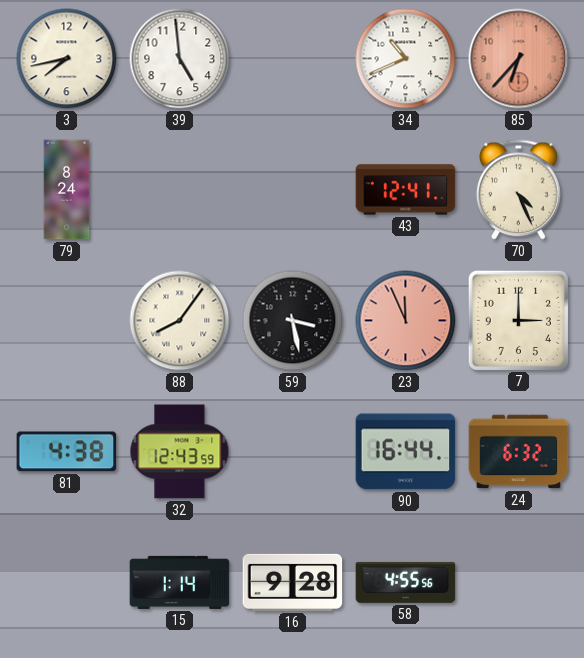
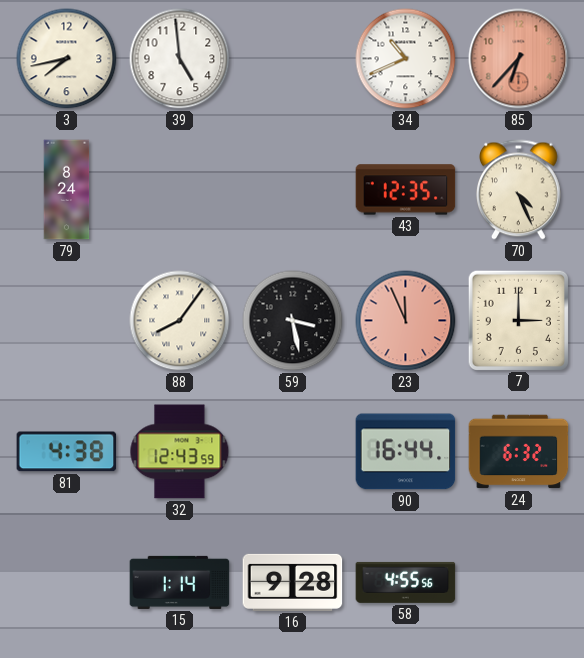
43: 12:41 -> 12:35
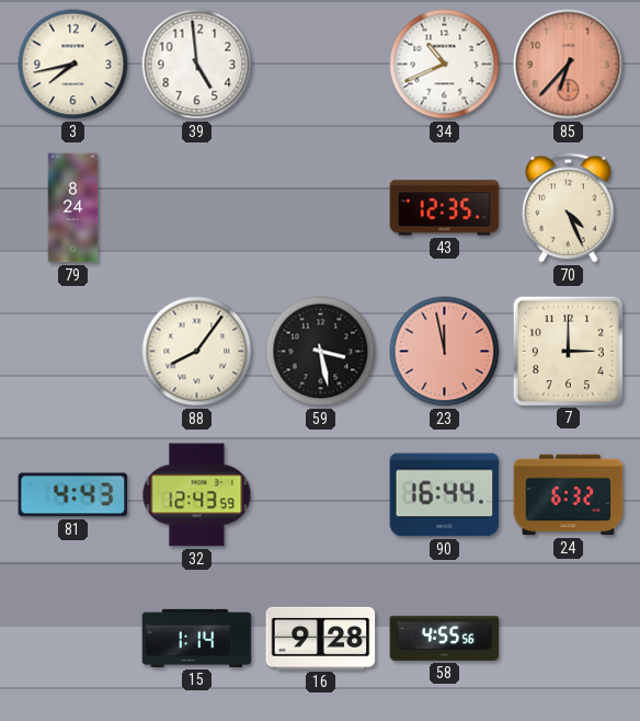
23: 11:56 -> 11:58
81: 4:38 -> 4:43
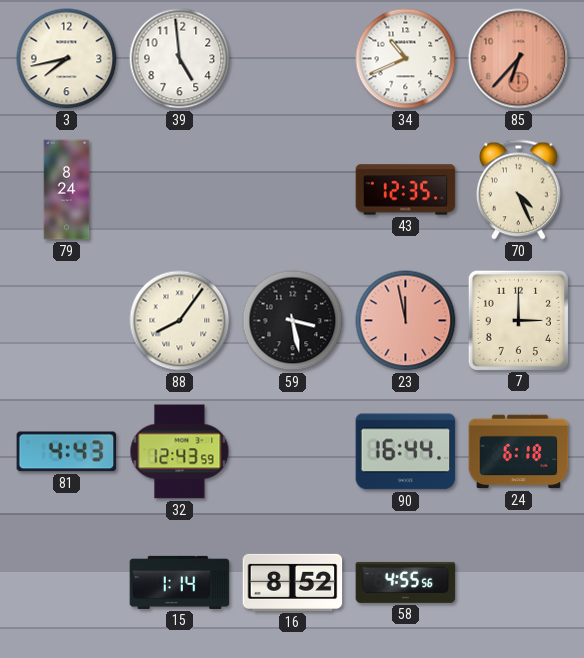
24: 6:32 -> 6:18
16: 9:28 -> 8:52
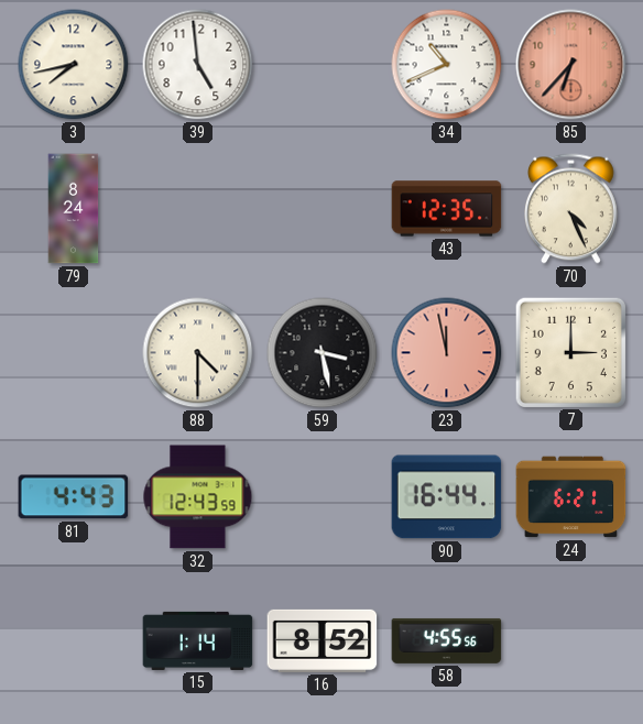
88: 8:06 -> 4:30
24: 6:18 -> 6:21
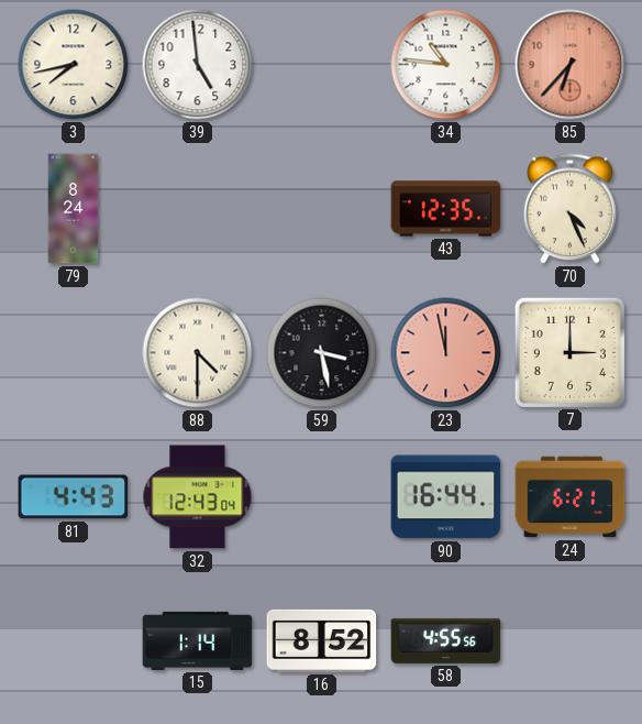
34: 10:41 -> 10:46
32: 12:43:59 -> 12:43:04
